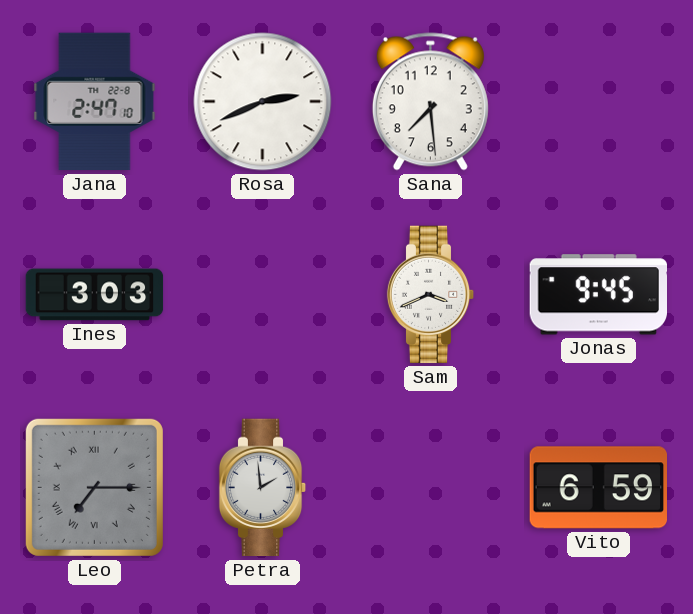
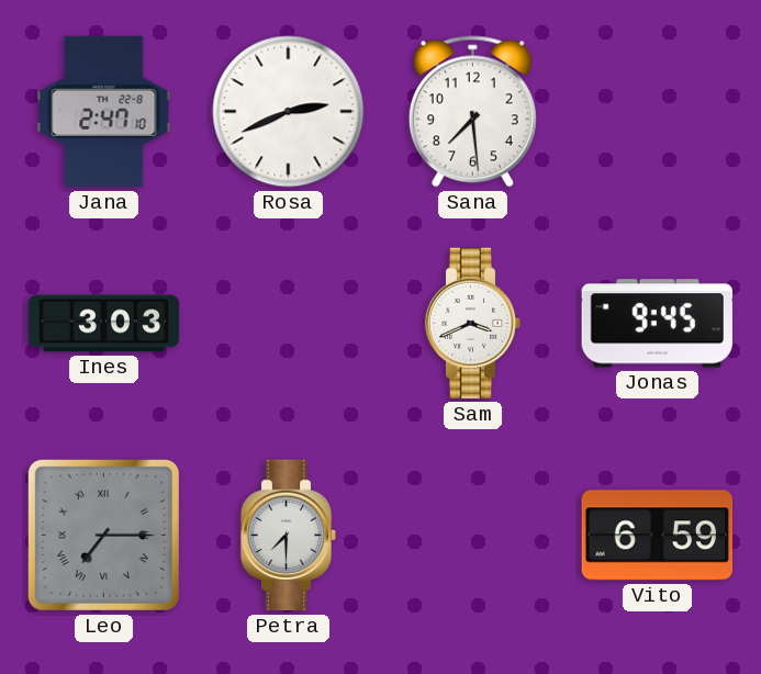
Petra: 1:59 -> 7:30
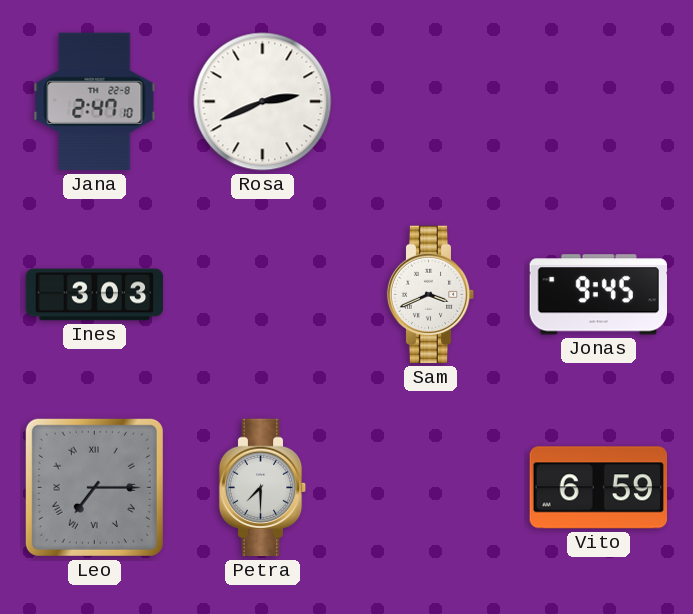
Sana: 7:29 -> none
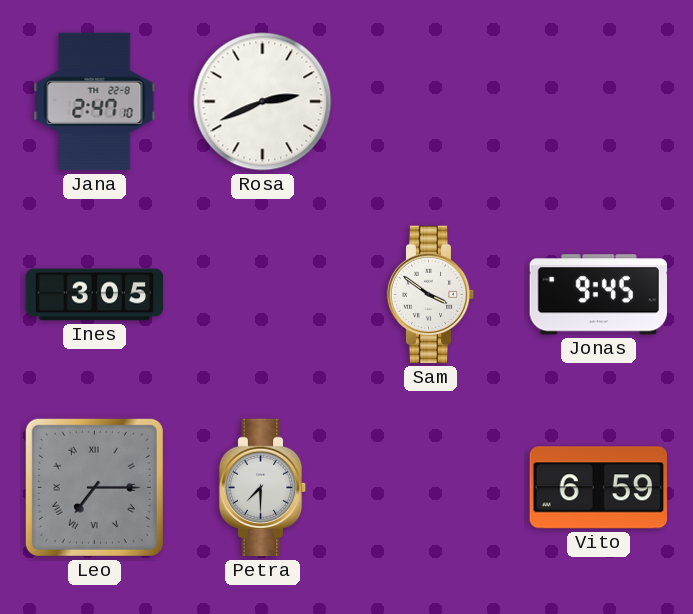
Ines: 3:03 -> 3:05
Sam: 3:41 -> 3:51
